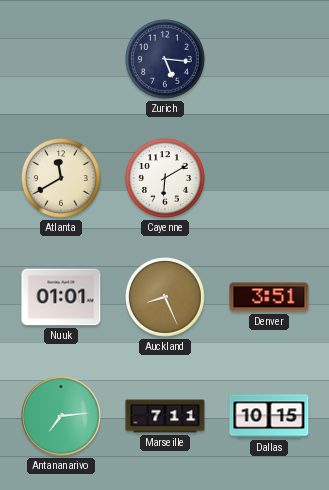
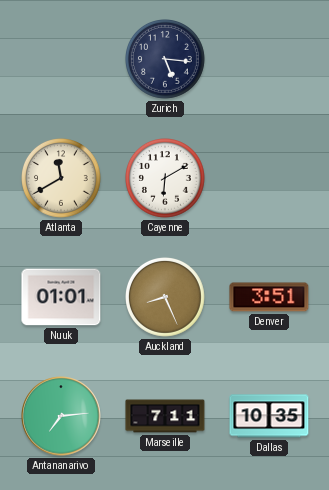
Dallas: 10:15 -> 10:35
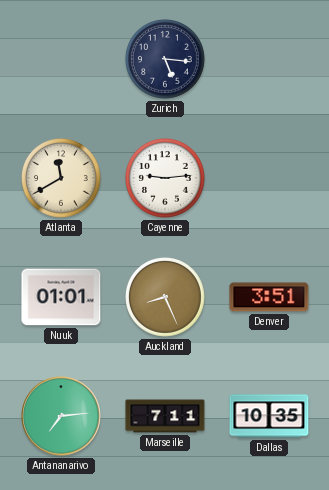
Cayenne: 6:10 -> 9:14
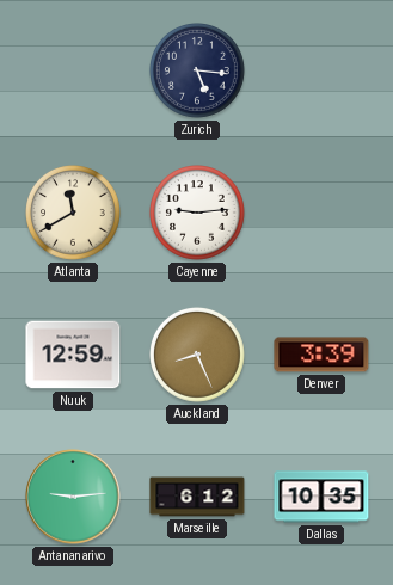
Nuuk: 01:01 -> 12:59
Denver: 3:51 -> 3:39
Antananarivo: 7:14 -> 9:14
Marseille: 7:11 -> 6:12
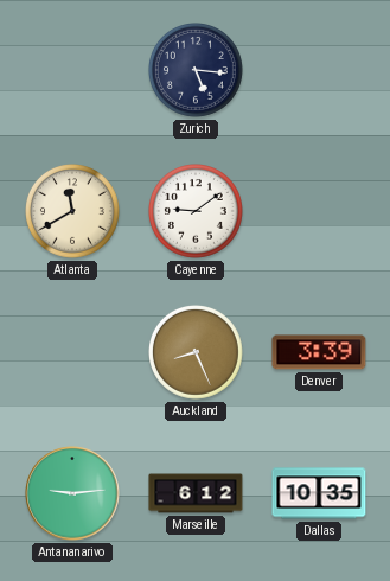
Cayenne: 9:14 -> 9:09
Nuuk: 12:59 -> none
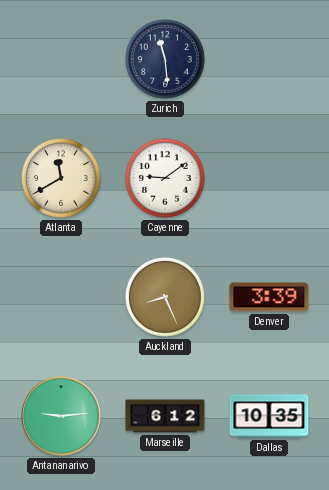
Zurich: 5:16 -> 11:29
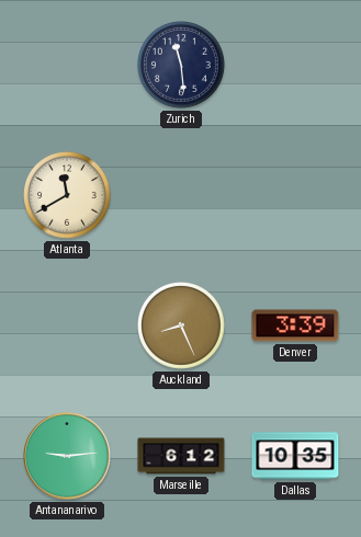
Cayenne: 9:09 -> none
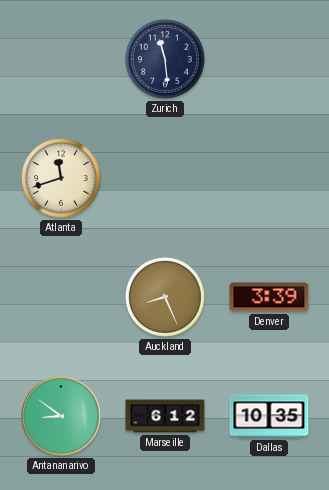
Atlanta: 11:40 -> 11:42
Antananarivo: 9:14 -> 8:51
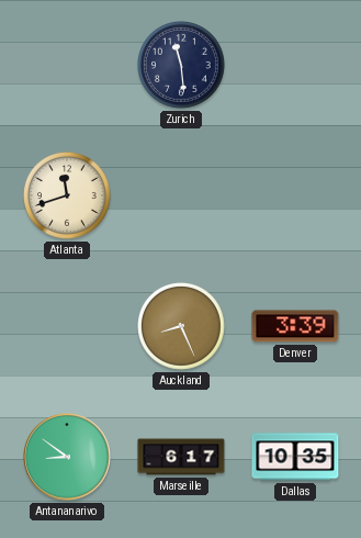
Marseille: 6:12 -> 6:17
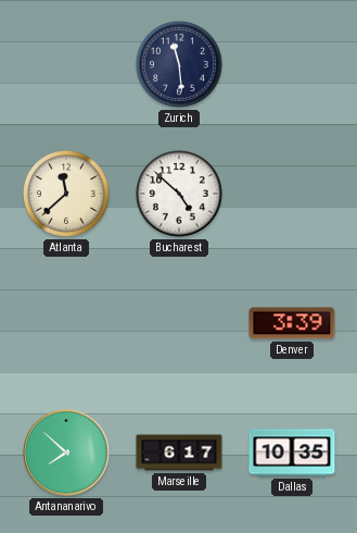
Atlanta: 11:42 -> 11:38
Bucharest: none -> 4:52
Auckland: 8:26 -> none
Antananarivo: 8:51 -> 7:52
